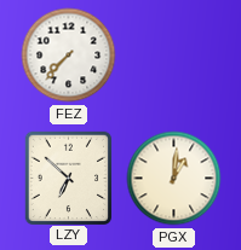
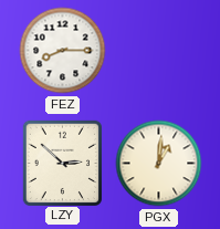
FEZ: 7:37 -> 8:15
LZY: 6:52 -> 2:52
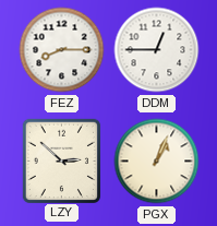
DDM: none -> 12:45
PGX: 1:01 -> 1:04
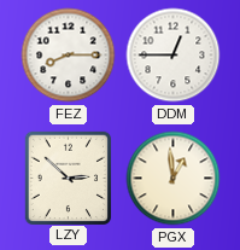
PGX: 1:04 -> 12:59
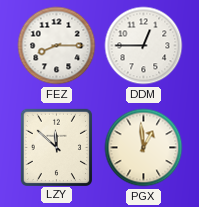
LZY: 2:52 -> 11:52
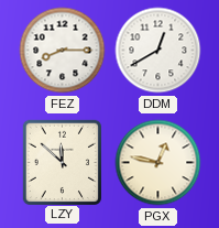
DDM: 12:45 -> 12:40
PGX: 12:59 -> 12:47
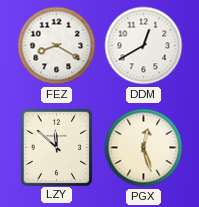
FEZ: 8:15 -> 8:20
PGX: 12:47 -> 12:27
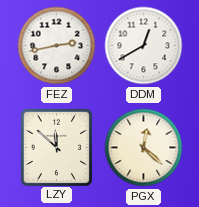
FEZ: 8:20 -> 2:43
PGX: 12:27 -> 12:22
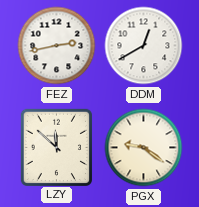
PGX: 12:22 -> 9:21
